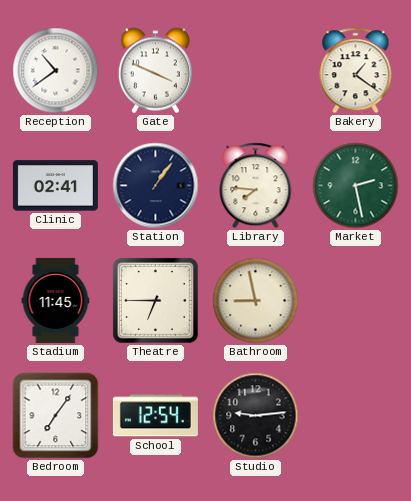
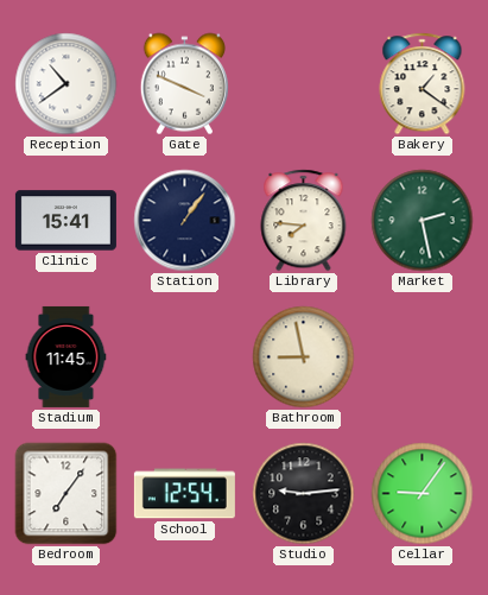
Clinic: 02:41 -> 15:41
Theatre: 6:45 -> none
Cellar: none -> 9:06
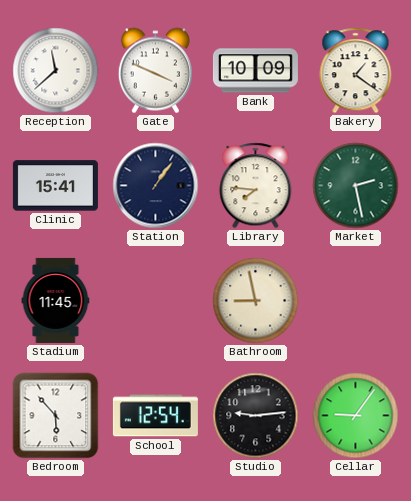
Reception: 10:39 -> 11:38
Bank: none -> 10:09
Bedroom: 7:06 -> 5:53
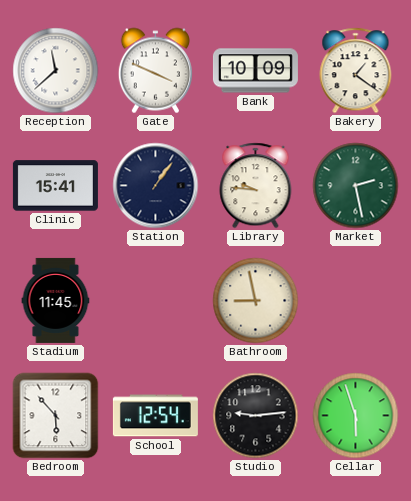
Library: 7:46 -> 9:46
Cellar: 9:06 -> 5:57
